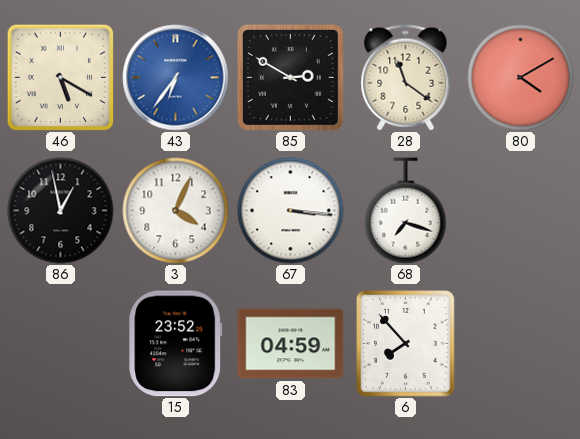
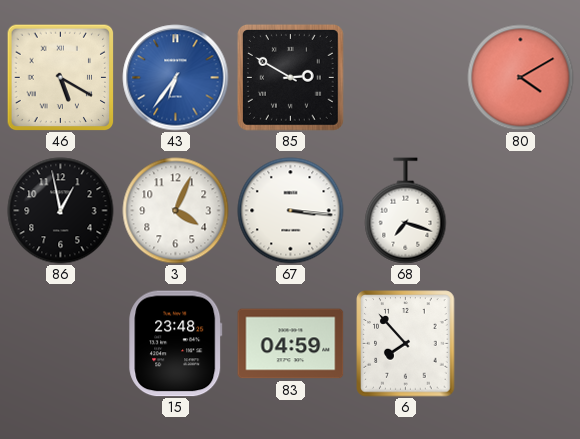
28: 11:21 -> none
15: 23:52 -> 23:48
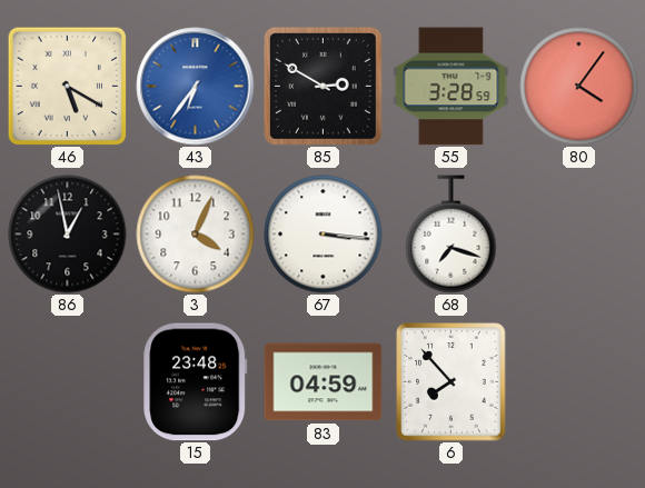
55: none -> 3:28
80: 4:10 -> 4:06
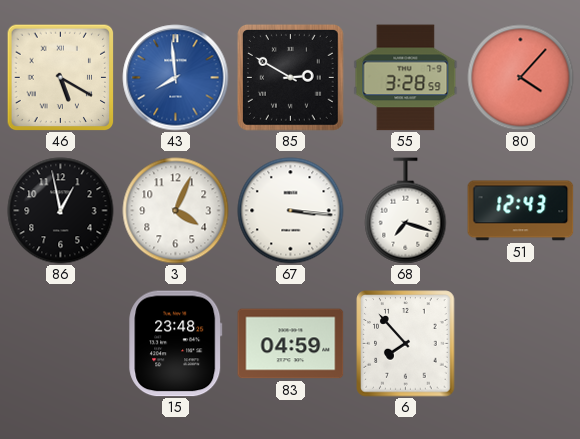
43: 6:36 -> 7:59
80: 4:06 -> 4:07
51: none -> 12:43
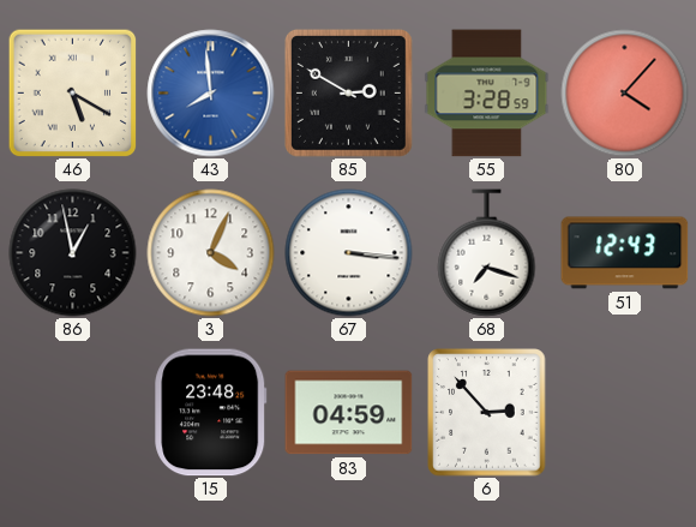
6: 7:53 -> 2:53
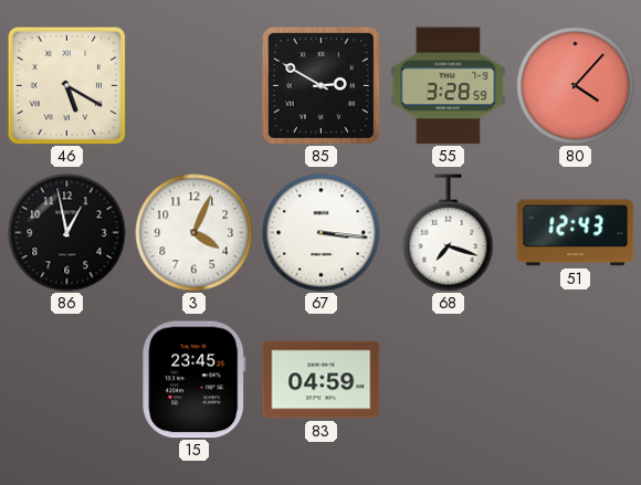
43: 7:59 -> none
15: 23:48 -> 23:45
6: 2:53 -> none
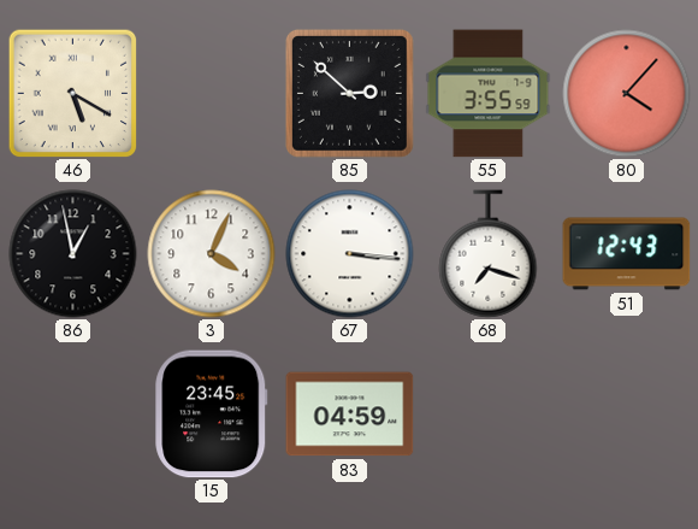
85: 2:50 -> 2:52
55: 3:28 -> 3:55
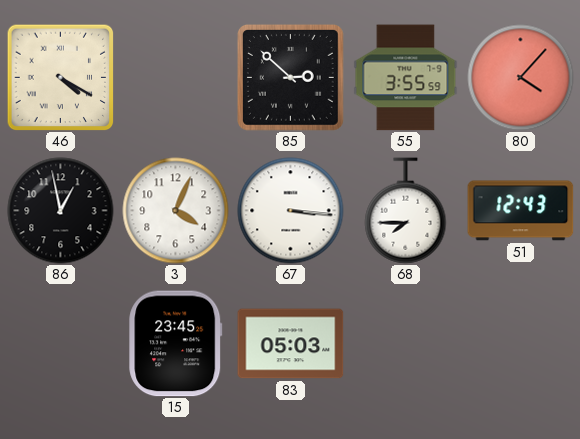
46: 5:20 -> 4:20
68: 7:18 -> 7:45
83: 04:59 -> 05:03
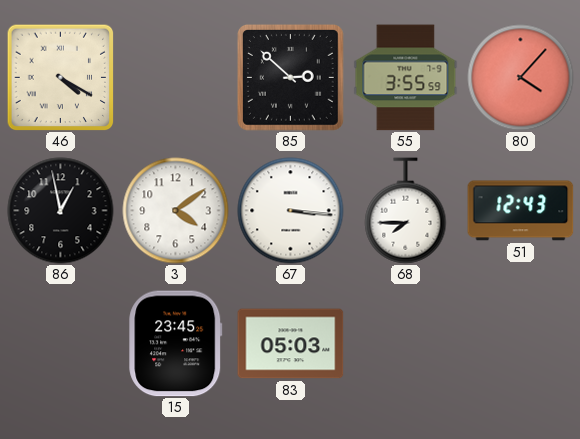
3: 4:04 -> 4:09
